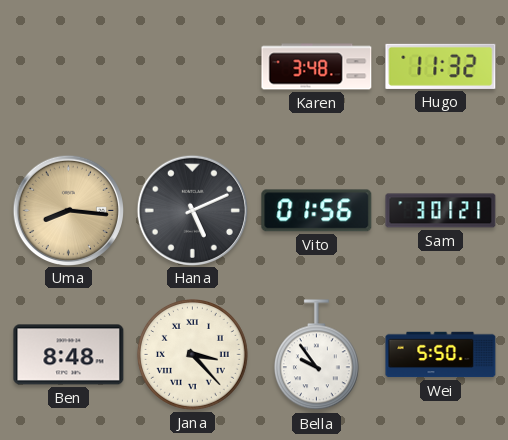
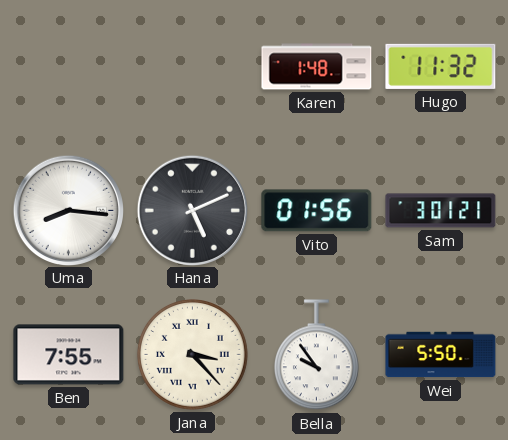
Karen: 3:48 -> 1:48
Uma dial: champagne -> white
Ben: 8:48 -> 7:55
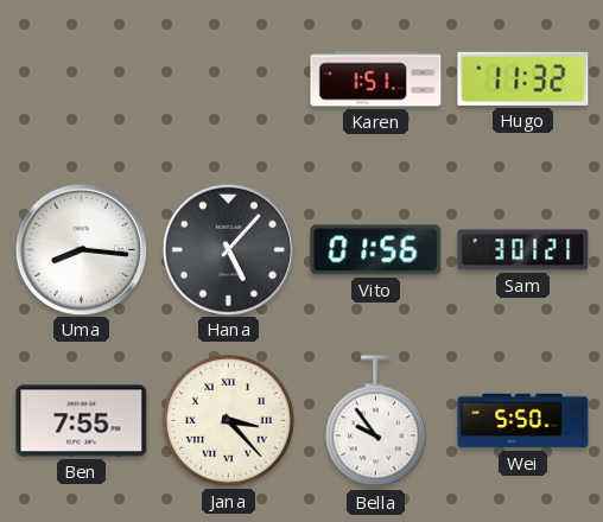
Karen: 1:48 -> 1:51
Hana: 5:11 -> 5:07
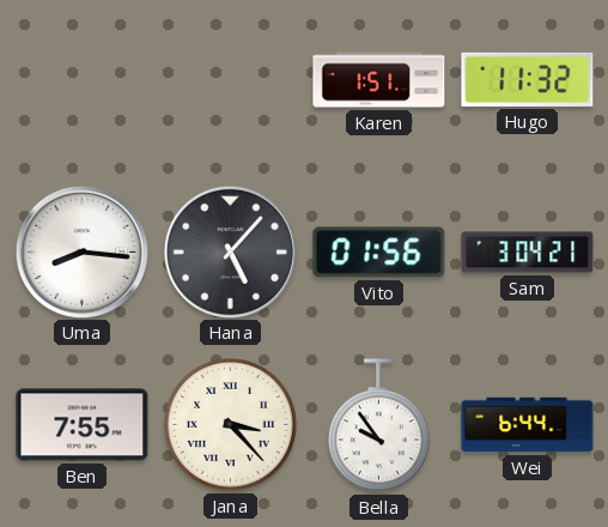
Sam: 3:01 -> 3:04
Wei: 5:50 -> 6:44
